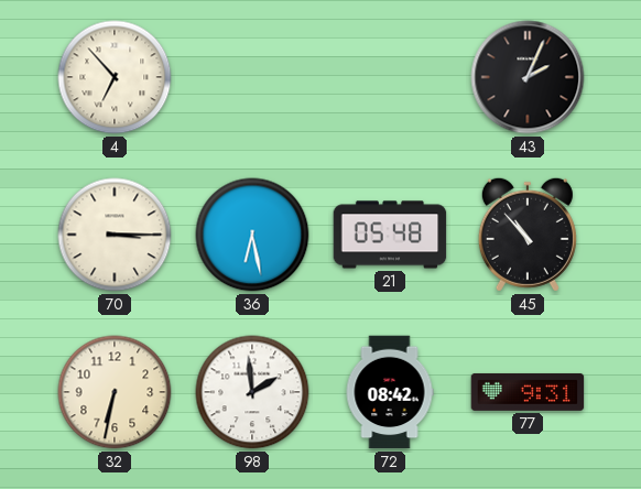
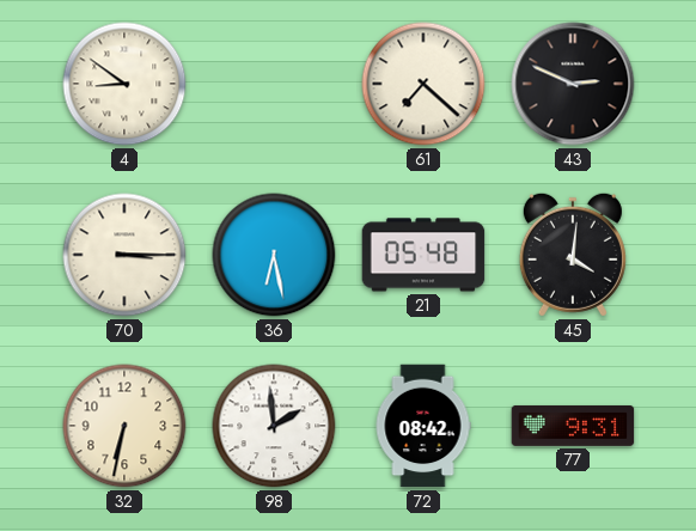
4: 6:53 -> 8:51
61: none -> 7:22
43: 2:04 -> 2:49
45: 10:53 -> 4:01
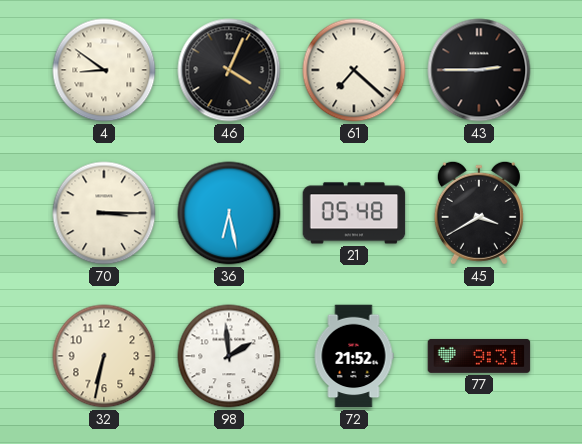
46: none -> 4:04
43: 2:49 -> 2:45
45: 4:01 -> 3:40
72: 08:42 -> 21:52
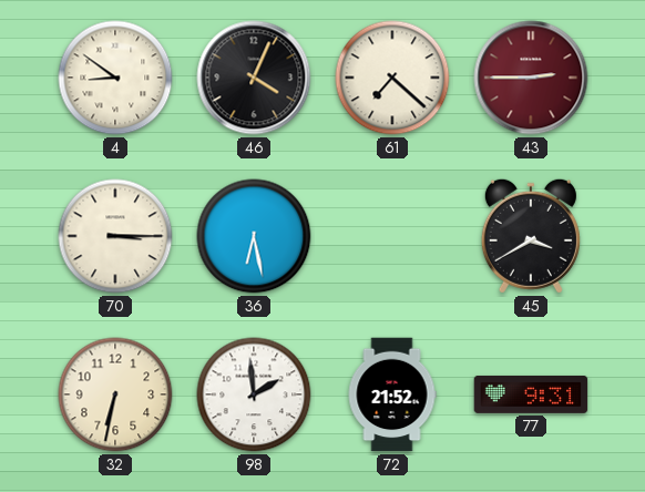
43 dial: black -> burgundy
21: 05:48 -> none
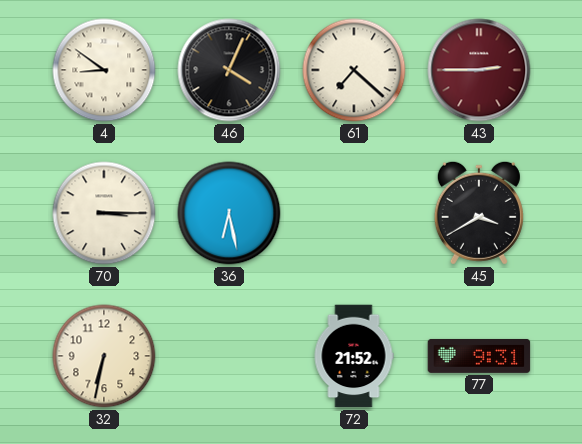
98: 1:59 -> none
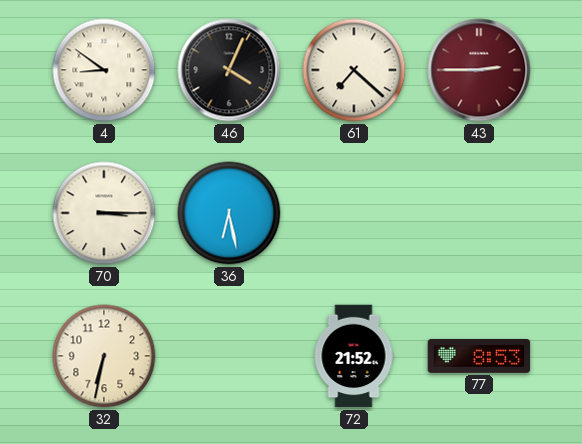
45: 3:40 -> none
77: 9:31 -> 8:53
